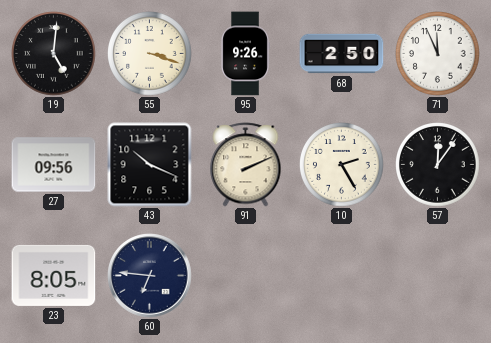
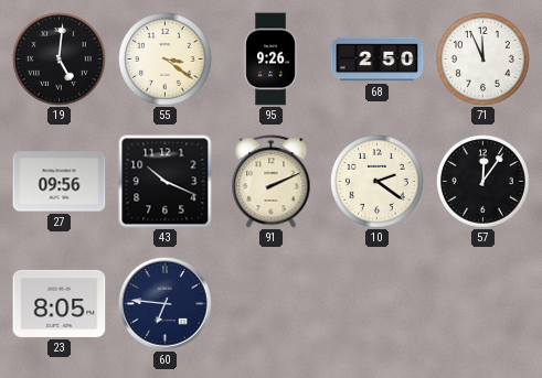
55: 3:18 -> 3:21
10: 2:25 -> 2:21
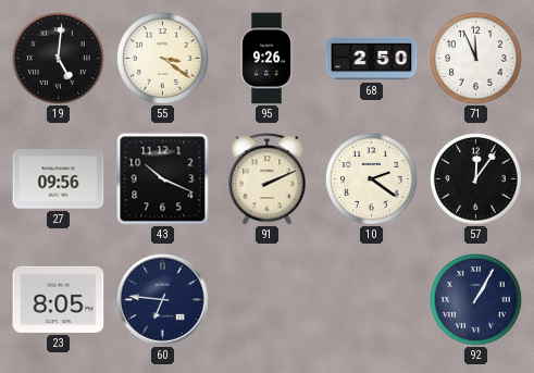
92: none -> 1:05
